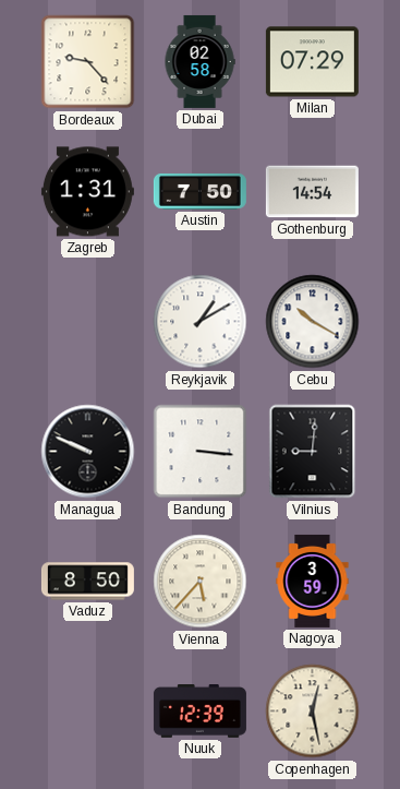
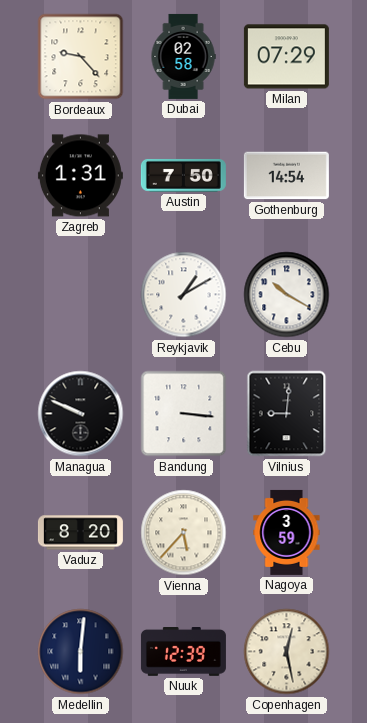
Vaduz: 8:50 -> 8:20
Medellin: none -> 6:01
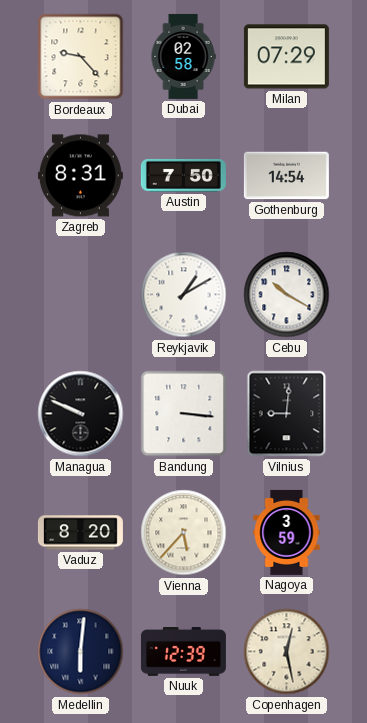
Zagreb: 1:31 -> 8:31
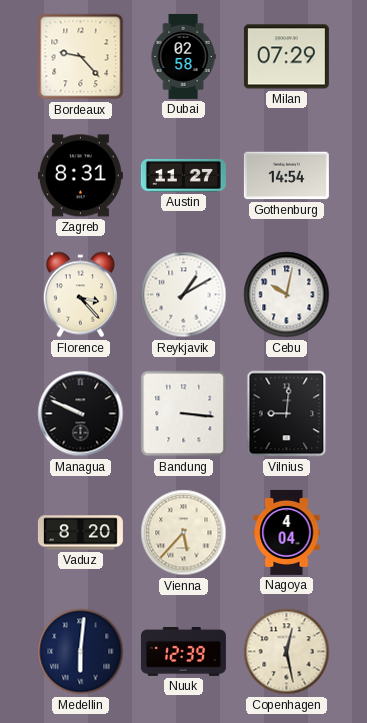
Austin: 7:50 -> 11:27
Florence: none -> 3:23
Cebu: 10:20 -> 10:02
Nagoya: 3:59 -> 4:04
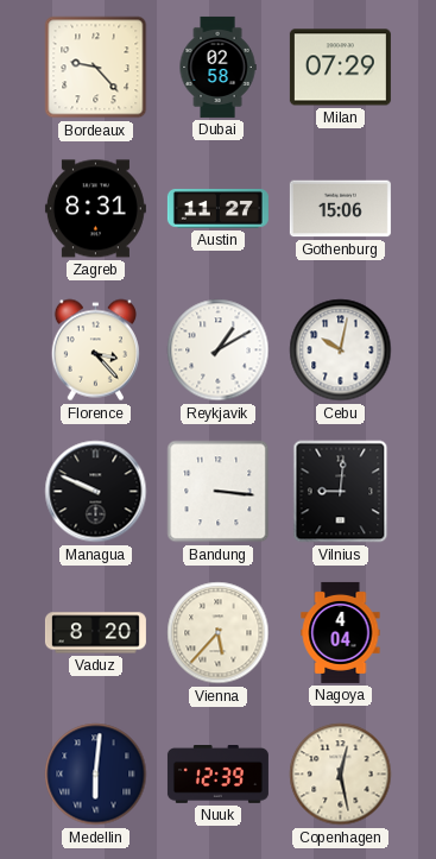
Gothenburg: 14:54 -> 15:06
